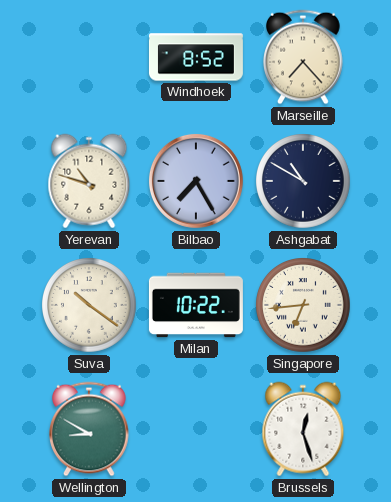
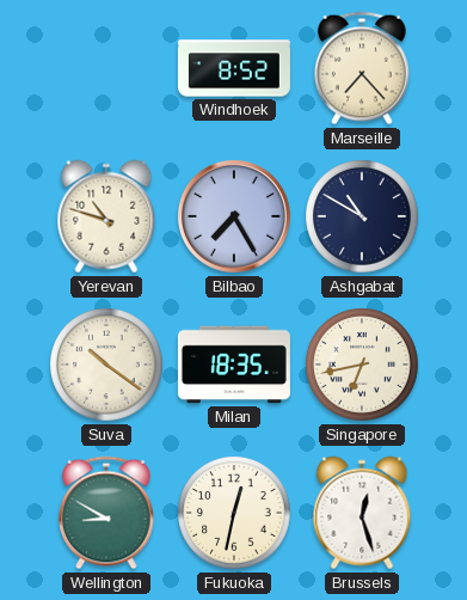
Milan: 10:22 -> 18:35
Singapore: 6:44 -> 6:43
Fukuoka: none -> 12:32
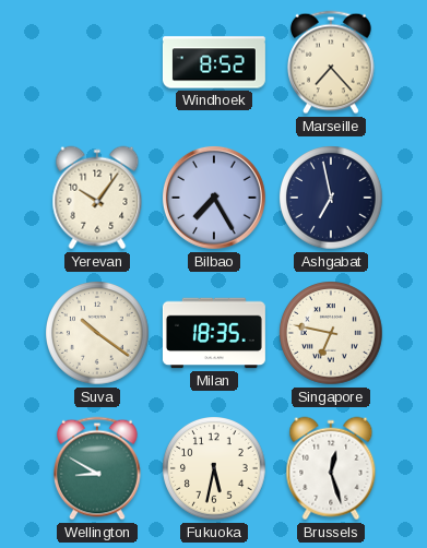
Yerevan: 10:48 -> 10:06
Ashgabat: 10:50 -> 6:58
Singapore: 6:43 -> 6:47
Fukuoka: 12:32 -> 5:32
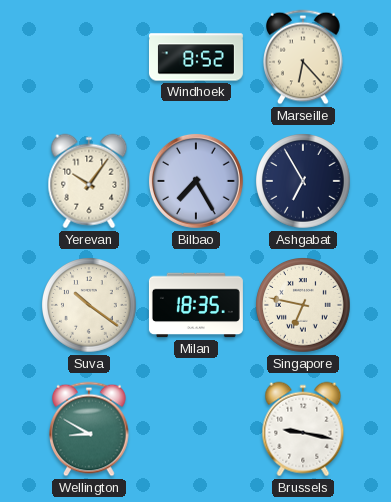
Marseille: 7:23 -> 6:23
Ashgabat: 6:58 -> 6:55
Fukuoka: 5:32 -> none
Brussels: 12:27 -> 9:17
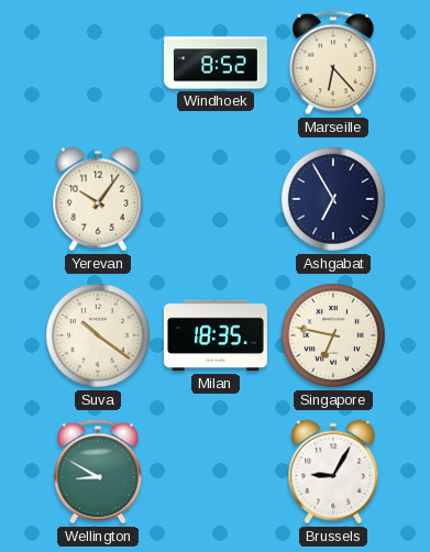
Bilbao: 7:25 -> none
Brussels: 9:17 -> 9:05
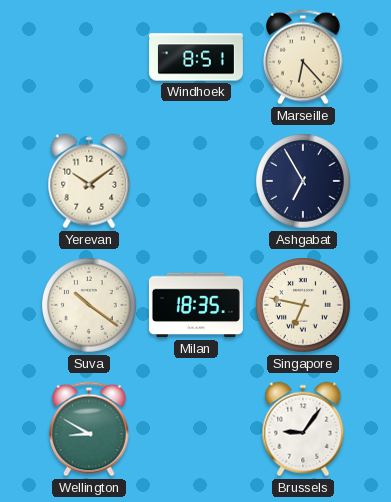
Windhoek: 8:52 -> 8:51
Yerevan: 10:06 -> 10:09
Brussels: 9:05 -> 9:06
